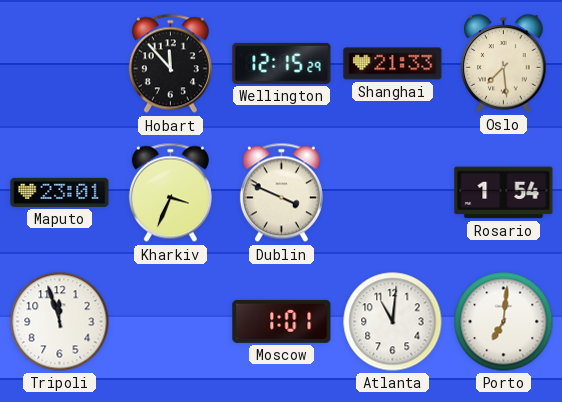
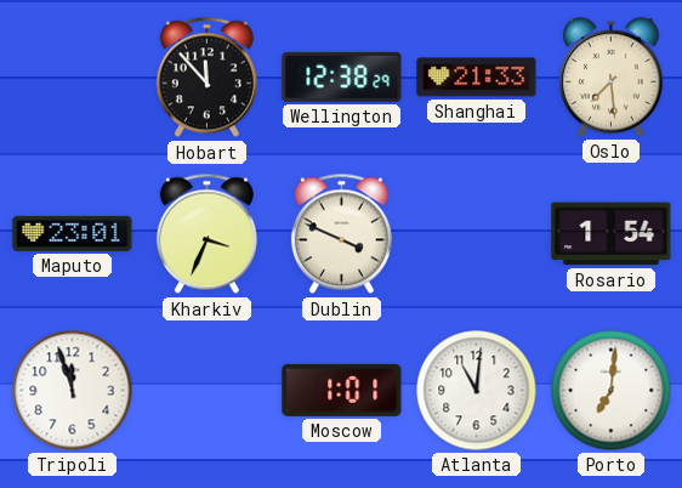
Wellington: 12:15 -> 12:38
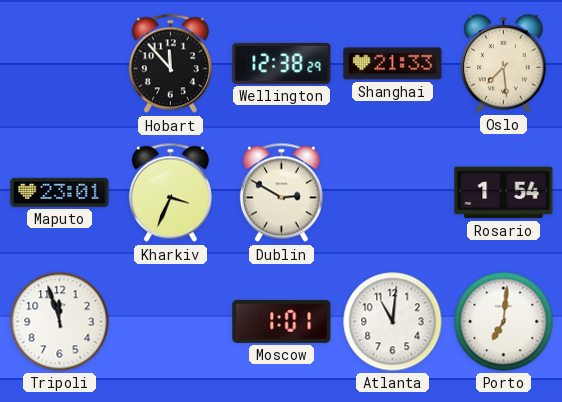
Dublin: 3:49 -> 2:50
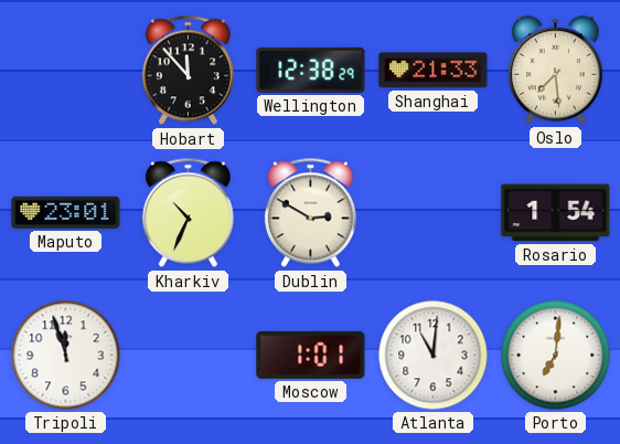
Kharkiv: 3:34 -> 10:34
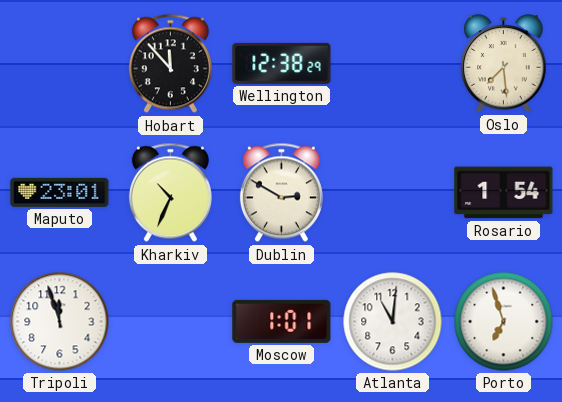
Shanghai: 21:33 -> none
Porto: 7:01 -> 6:57
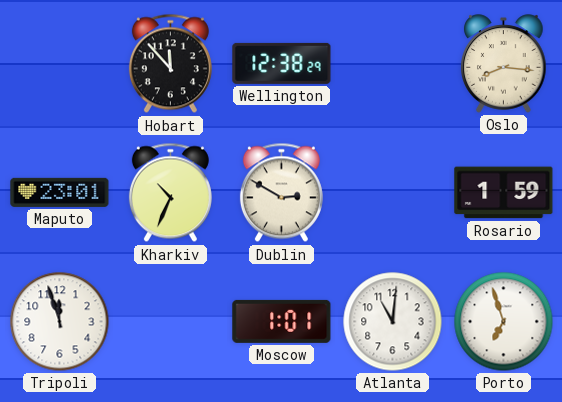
Oslo: 7:29 -> 8:16
Rosario: 1:54 -> 1:59
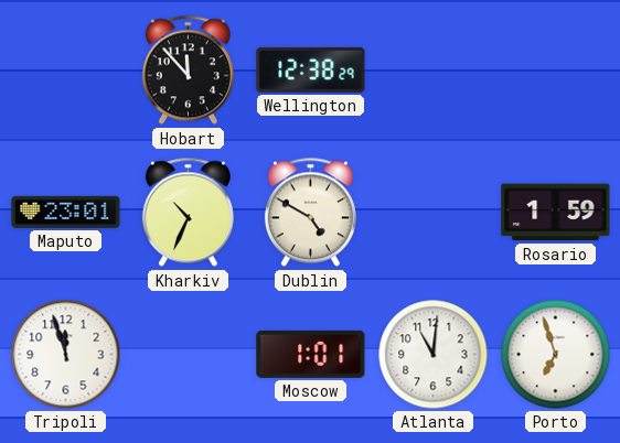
Oslo: 8:16 -> none
Dublin: 2:50 -> 4:50
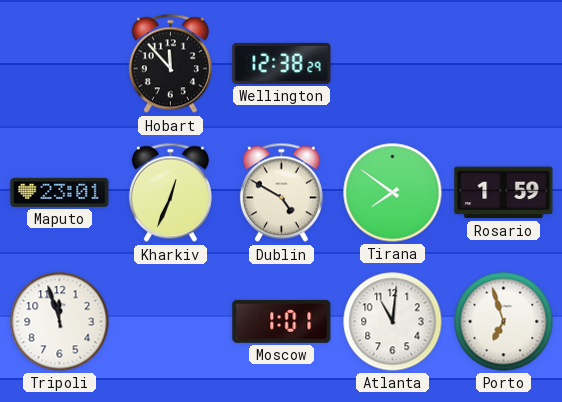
Kharkiv: 10:34 -> 12:34
Tirana: none -> 7:51
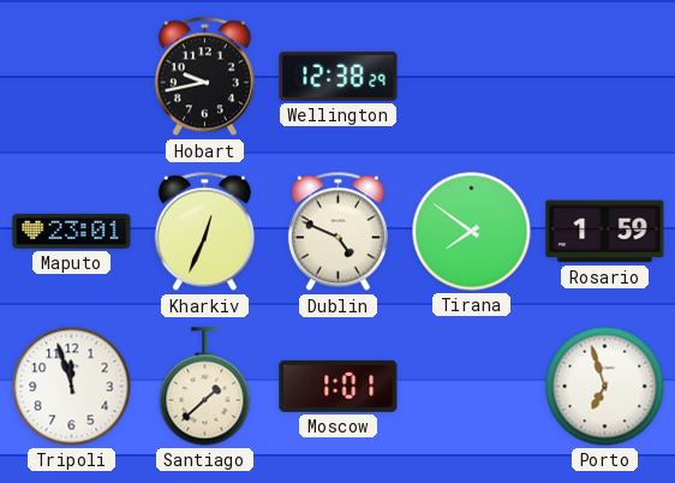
Hobart: 11:53 -> 9:43
Dublin: 4:50 -> 4:49
Santiago: none -> 1:38
Atlanta: 11:01 -> none
